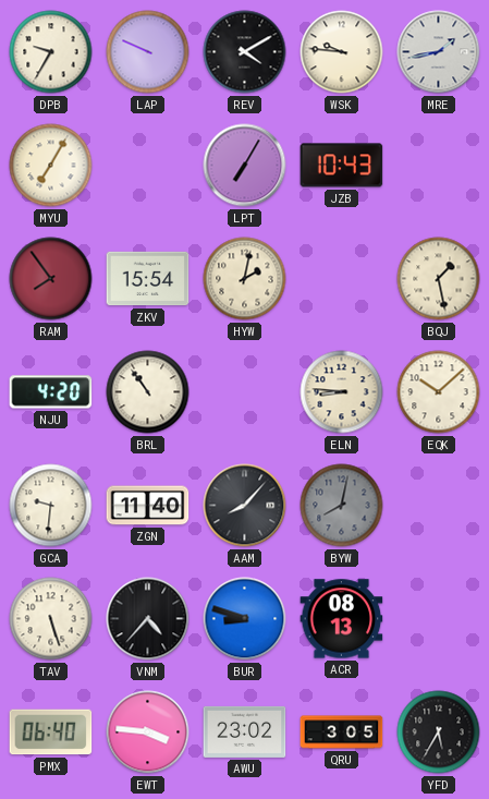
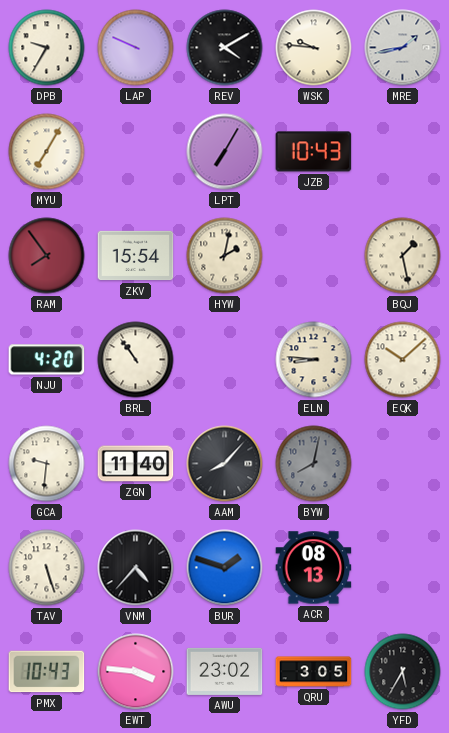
BUR: 8:48 -> 1:48
PMX: 06:40 -> 10:43
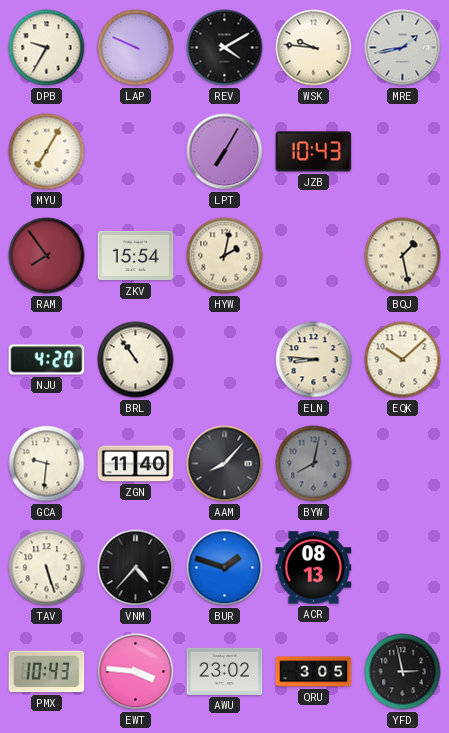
YFD: 5:35 -> 2:58
